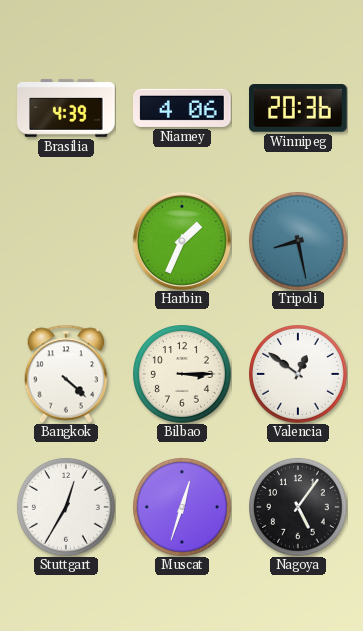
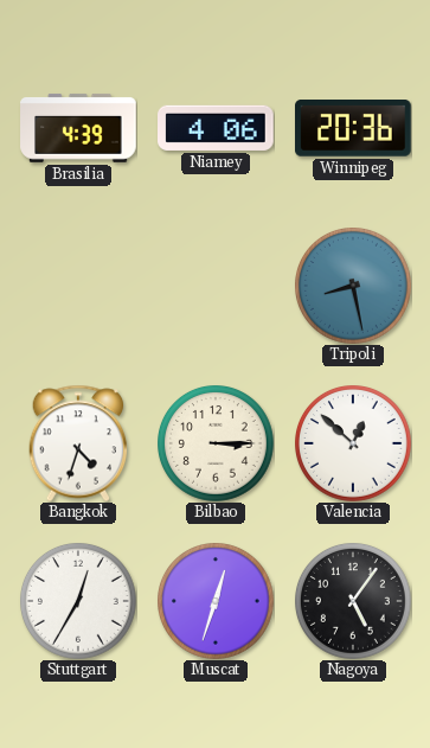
Harbin: 1:34 -> none
Bangkok: 4:22 -> 4:33
Valencia: 12:51 -> 12:52
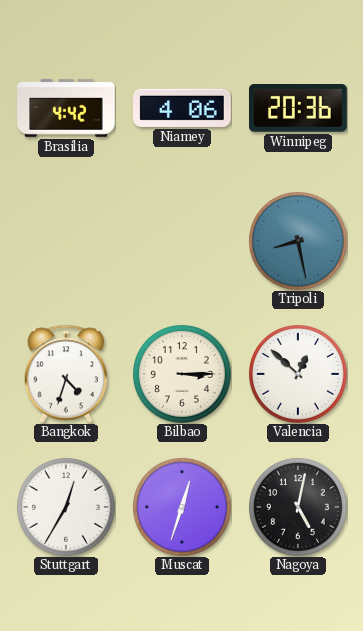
Brasilia: 4:39 -> 4:42
Nagoya: 5:06 -> 5:02
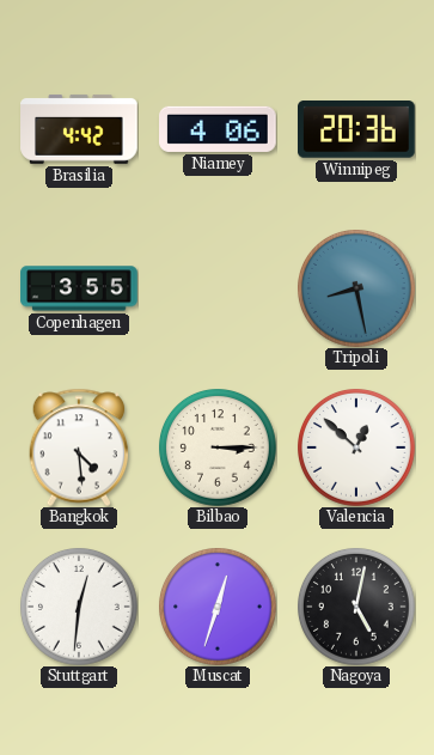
Copenhagen: none -> 3:55
Bangkok: 4:33 -> 4:29
Stuttgart: 12:35 -> 12:31
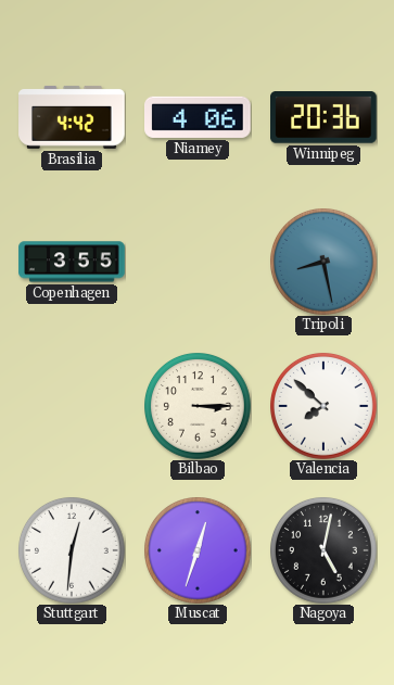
Bangkok: 4:29 -> none
Valencia: 12:52 -> 7:52
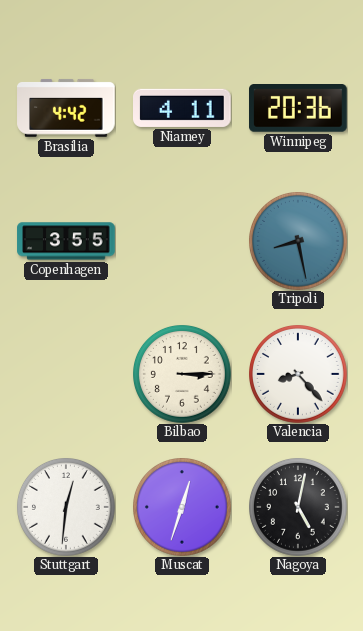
Niamey: 4:06 -> 4:11
Valencia: 7:52 -> 8:23
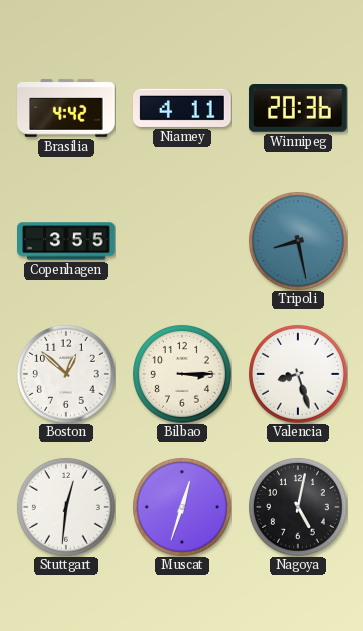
Boston: none -> 12:52
Valencia: 8:23 -> 8:27
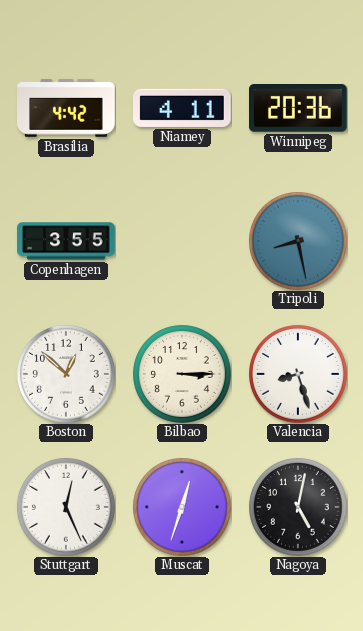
Stuttgart: 12:31 -> 12:26
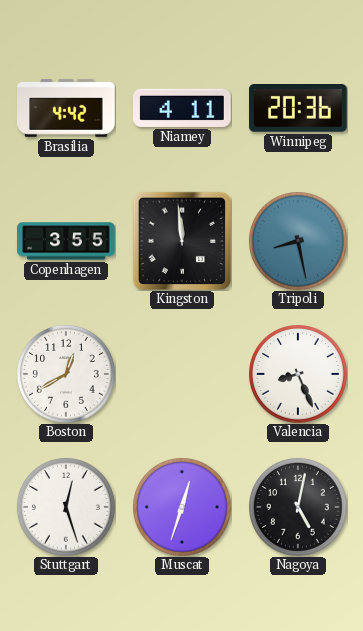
Kingston: none -> 11:59
Boston: 12:52 -> 12:40
Bilbao: 3:15 -> none
Valencia: 8:27 -> 8:26
Stuttgart: 12:26 -> 12:27
